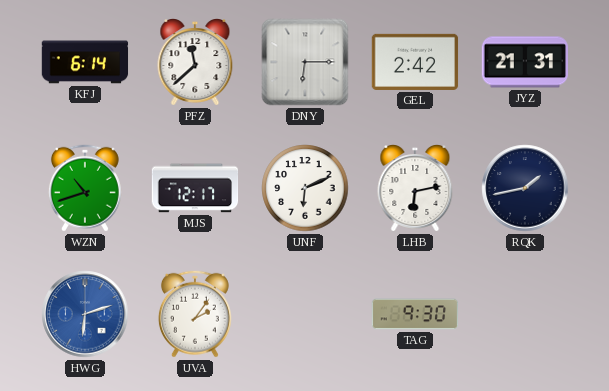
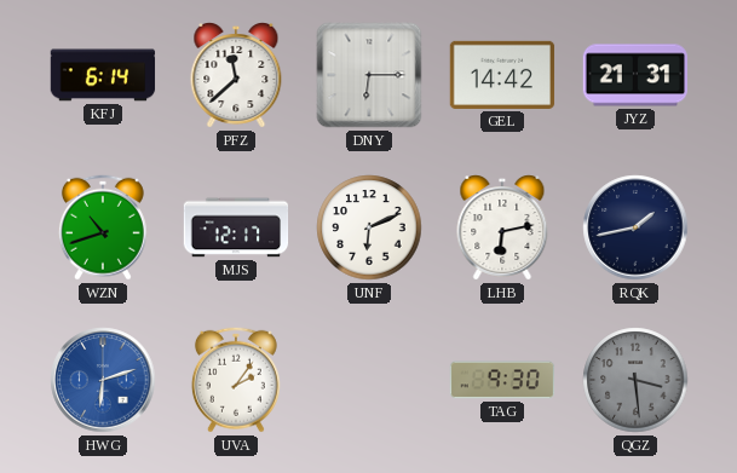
GEL: 2:42 -> 14:42
QGZ: none -> 3:29
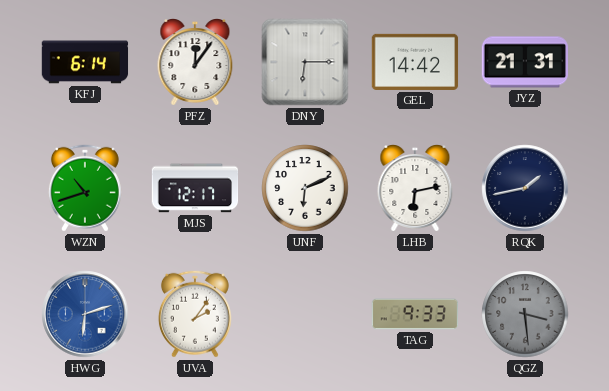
PFZ: 11:38 -> 12:06
TAG: 9:30 -> 9:33
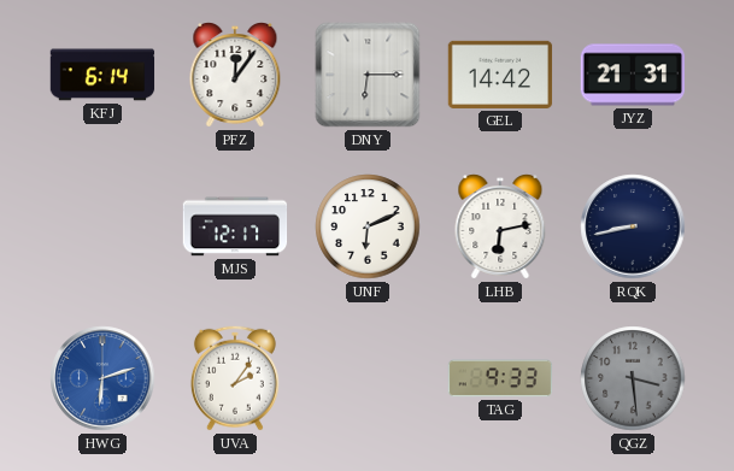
WZN: 10:42 -> none
RQK: 1:43 -> 8:43
